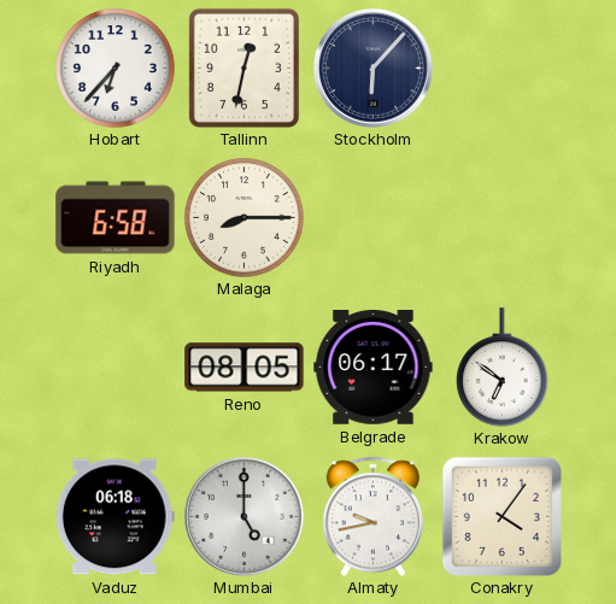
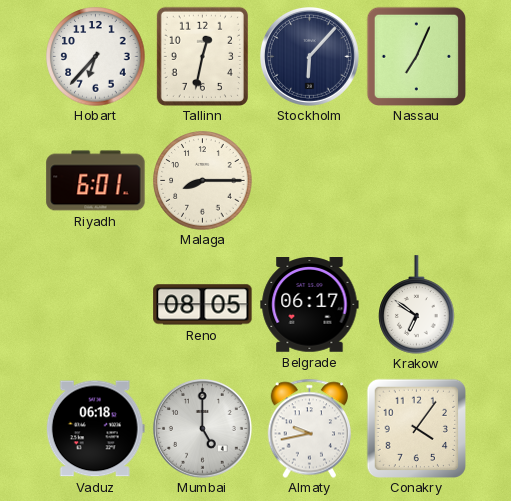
Nassau: none -> 7:04
Riyadh: 6:58 -> 6:01
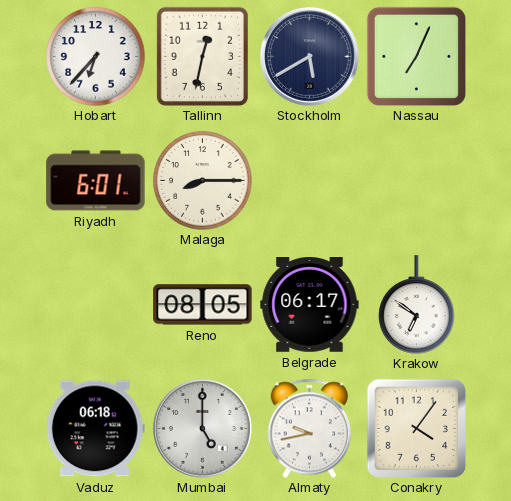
Stockholm: 6:07 -> 5:40
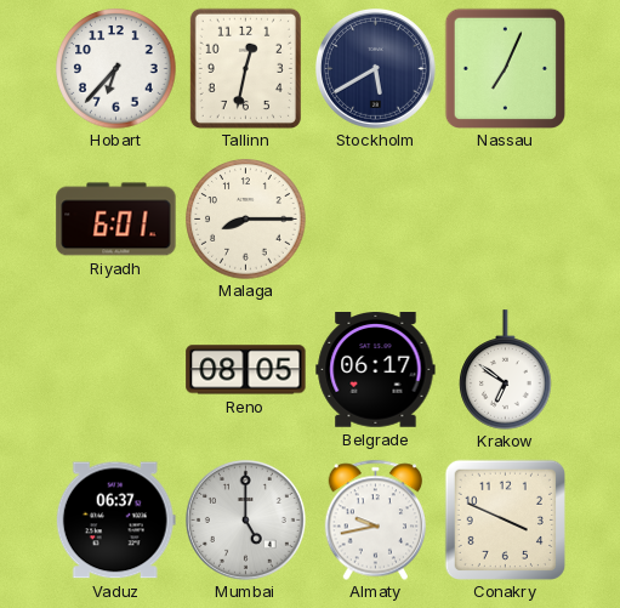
Vaduz: 06:18 -> 06:37
Conakry: 4:06 -> 3:49
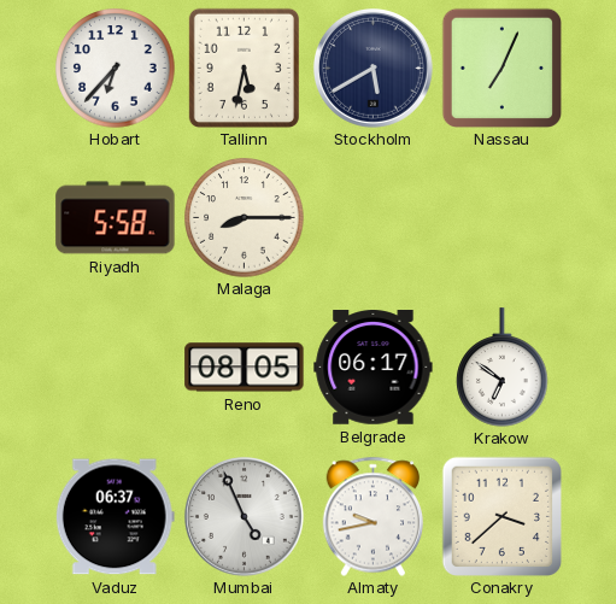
Tallinn: 12:32 -> 5:32
Riyadh: 6:01 -> 5:58
Mumbai: 5:00 -> 4:56
Conakry: 3:49 -> 3:38
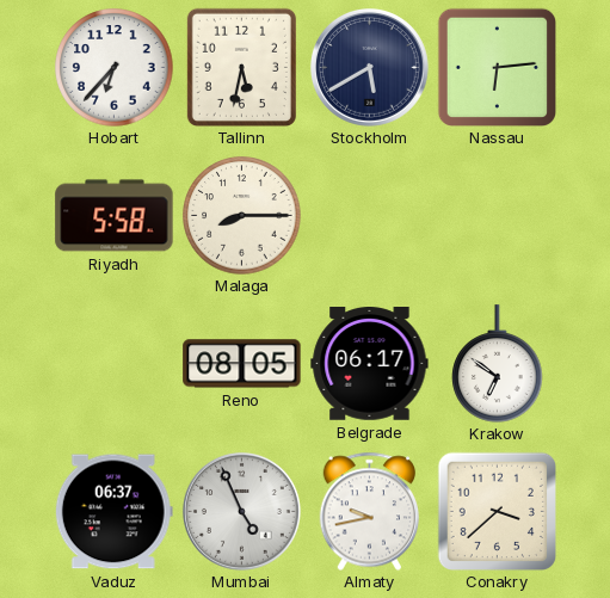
Nassau: 7:04 -> 6:14
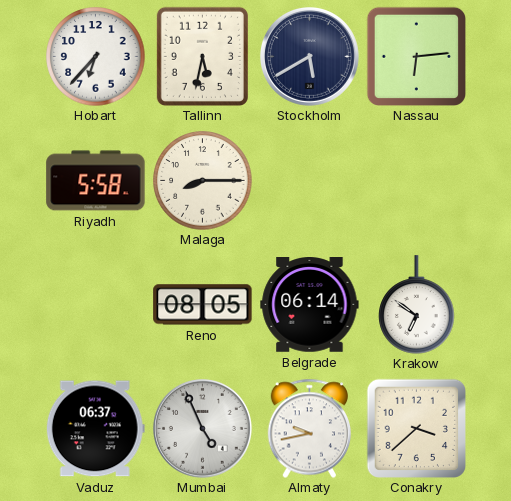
Belgrade: 06:17 -> 06:14
